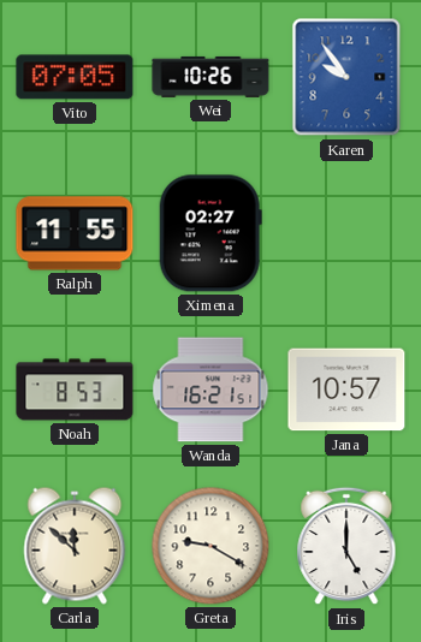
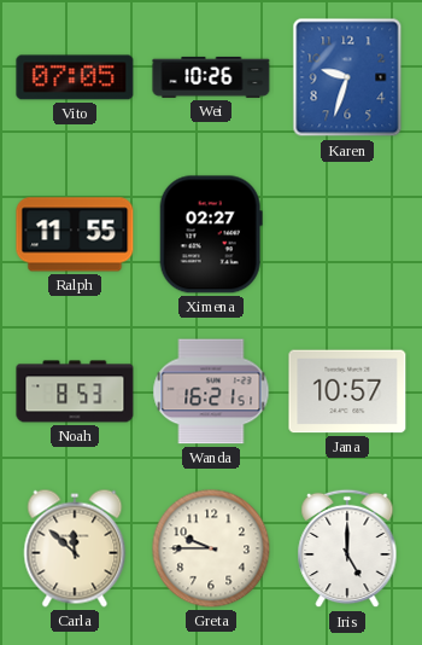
Karen: 9:54 -> 9:33
Greta: 9:20 -> 9:45
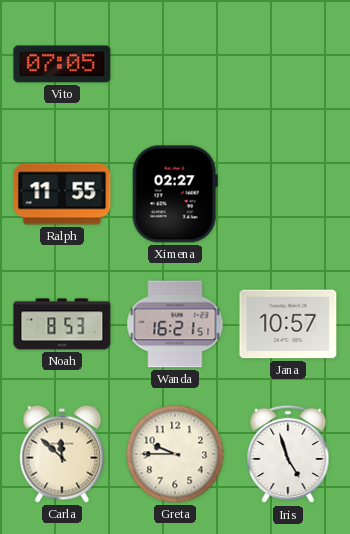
Wei: 10:26 -> none
Karen: 9:33 -> none
Iris: 5:00 -> 4:57
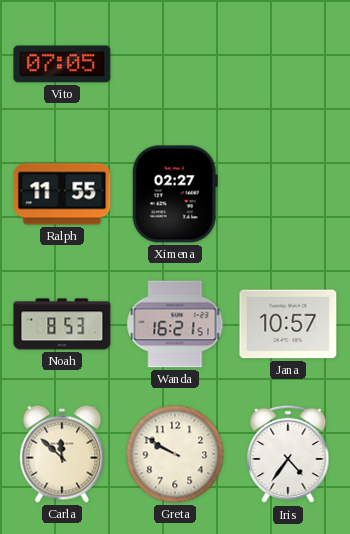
Greta: 9:45 -> 9:50
Iris: 4:57 -> 4:36
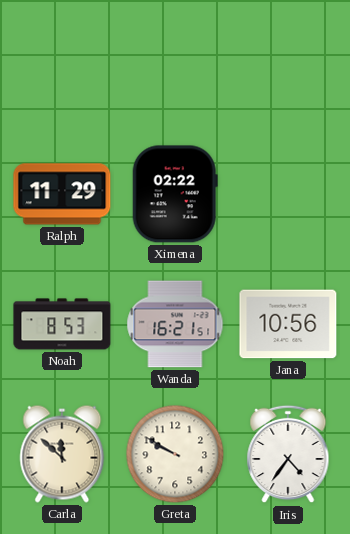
Vito: 07:05 -> none
Ralph: 11:55 -> 11:29
Ximena: 02:27 -> 02:22
Jana: 10:57 -> 10:56
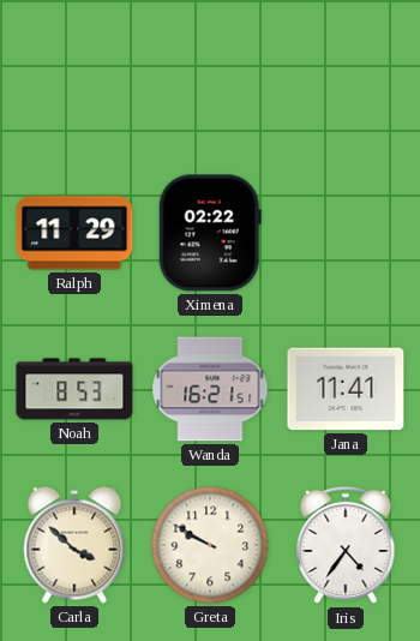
Jana: 10:56 -> 11:41
Carla: 11:52 -> 3:52
